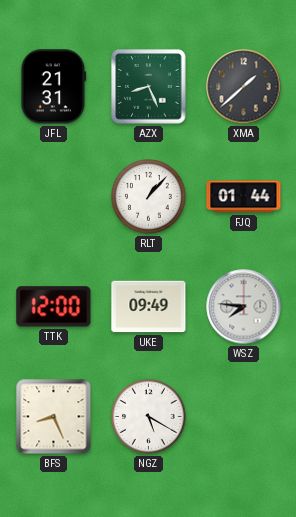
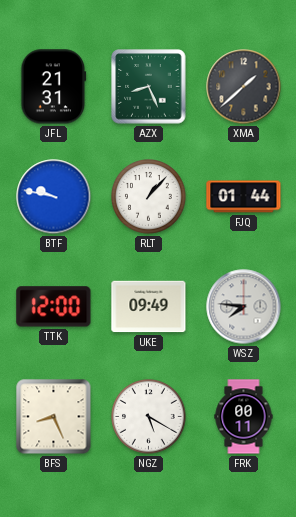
BTF: none -> 9:47
FRK: none -> 00:11
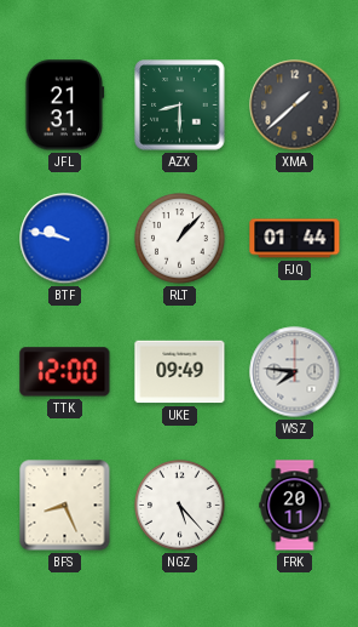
AZX: 8:26 -> 8:30
NGZ: 5:20 -> 5:23
FRK: 00:11 -> 20:11
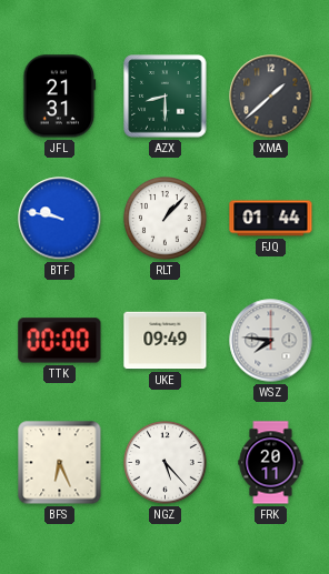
TTK: 12:00 -> 00:00
BFS: 8:26 -> 6:26
